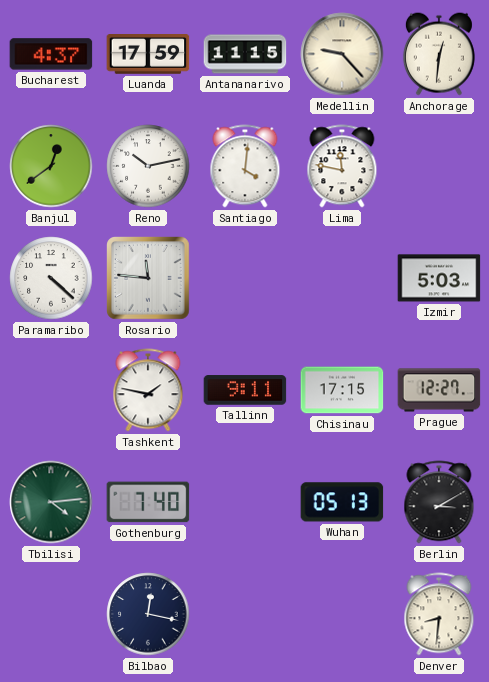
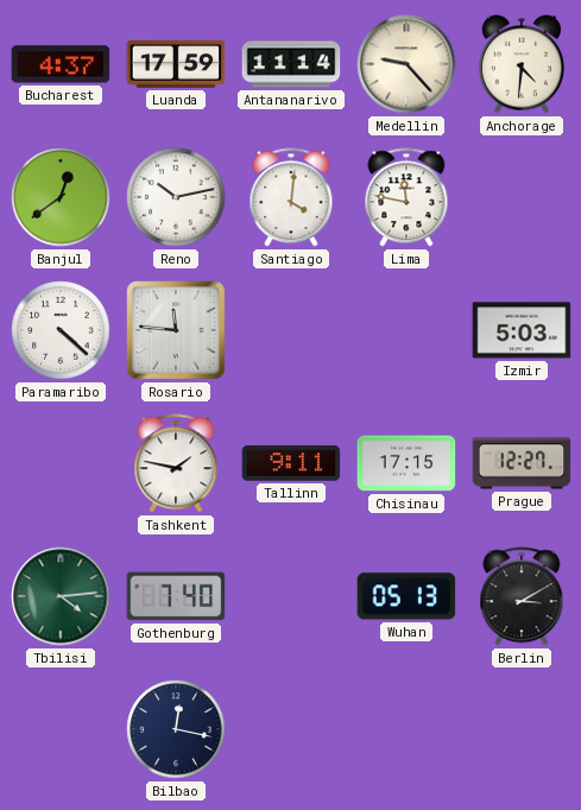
Antananarivo: 11:15 -> 11:14
Anchorage: 12:31 -> 4:31
Denver: 8:31 -> none
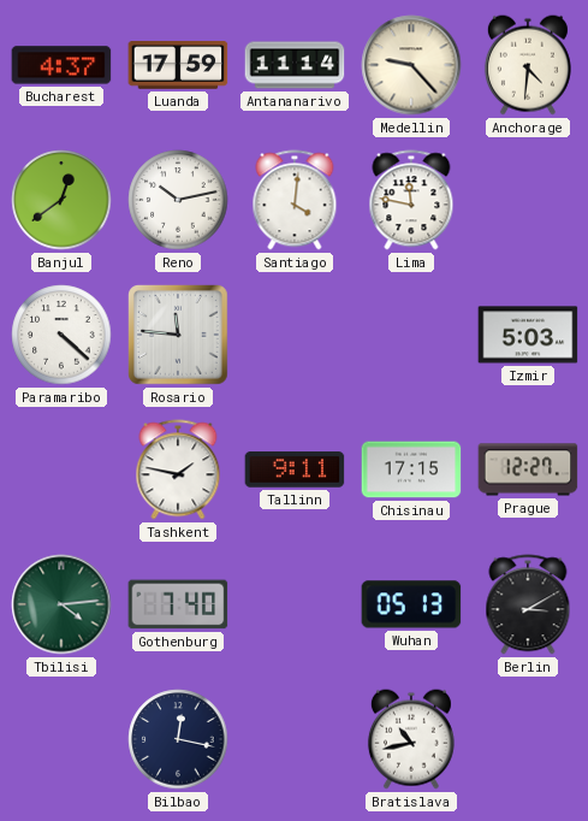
Bratislava: none -> 10:43
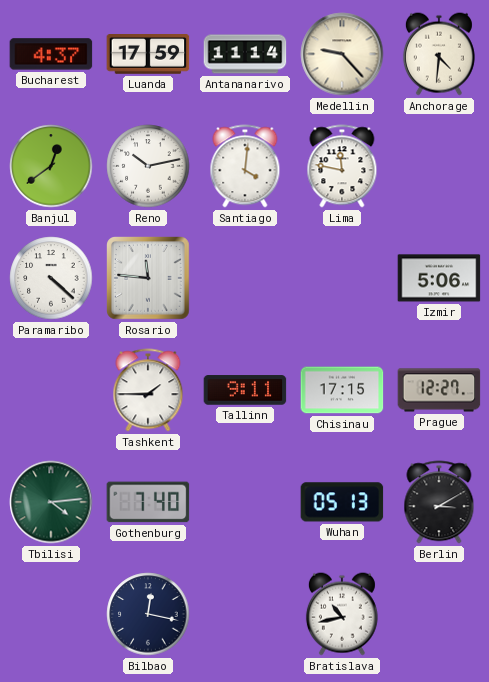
Izmir: 5:03 -> 5:06
Tashkent: 1:47 -> 1:45
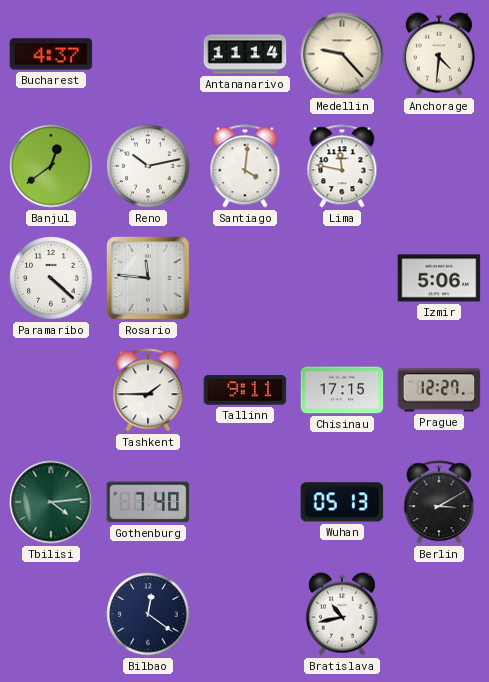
Luanda: 17:59 -> none
Bilbao: 12:17 -> 12:21
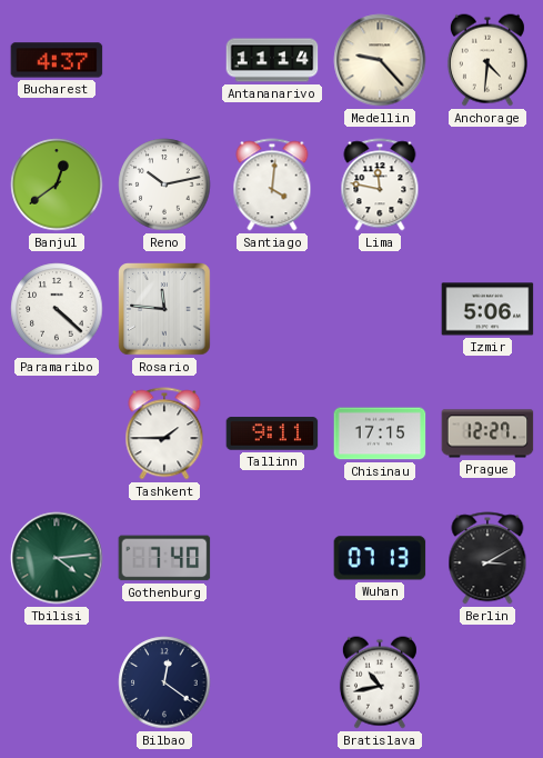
Wuhan: 05:13 -> 07:13
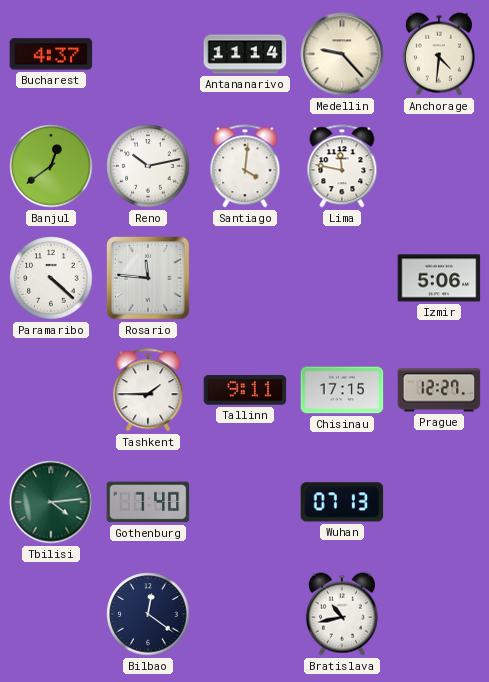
Berlin: 3:10 -> none
